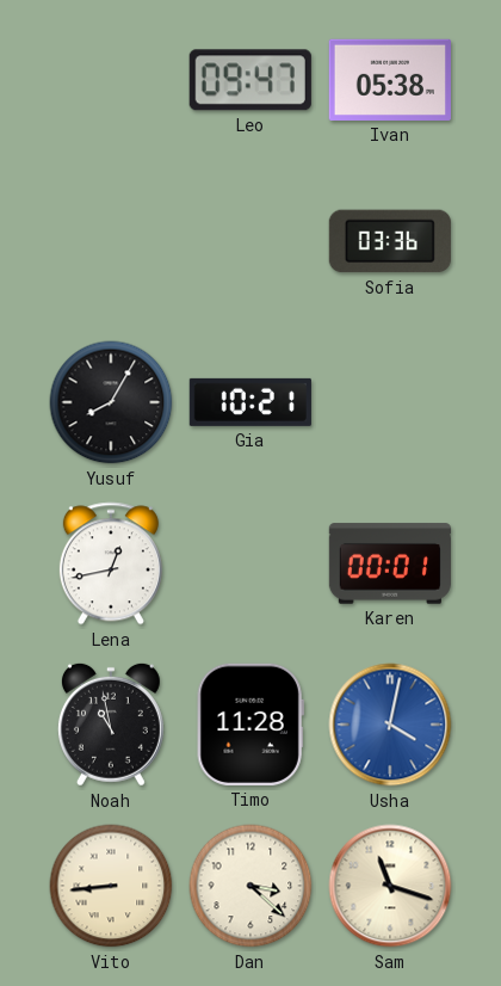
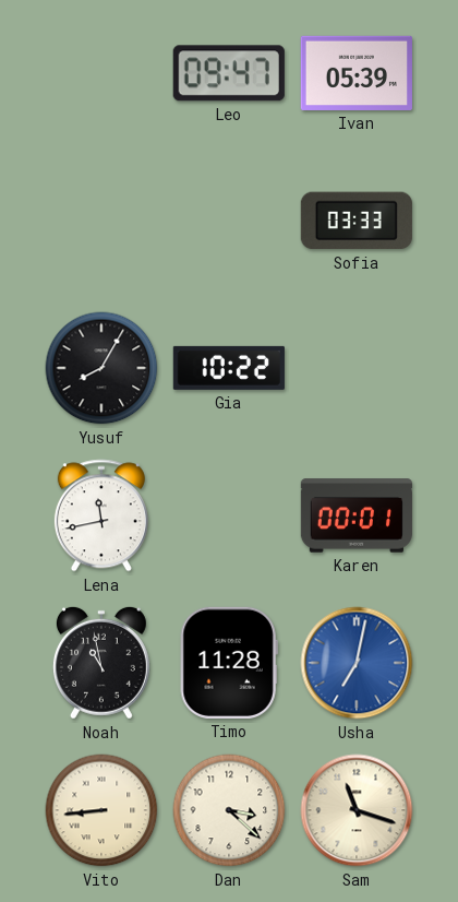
Ivan: 05:38 -> 05:39
Sofia: 03:36 -> 03:33
Gia: 10:21 -> 10:22
Lena: 12:43 -> 11:43
Usha: 4:02 -> 7:02
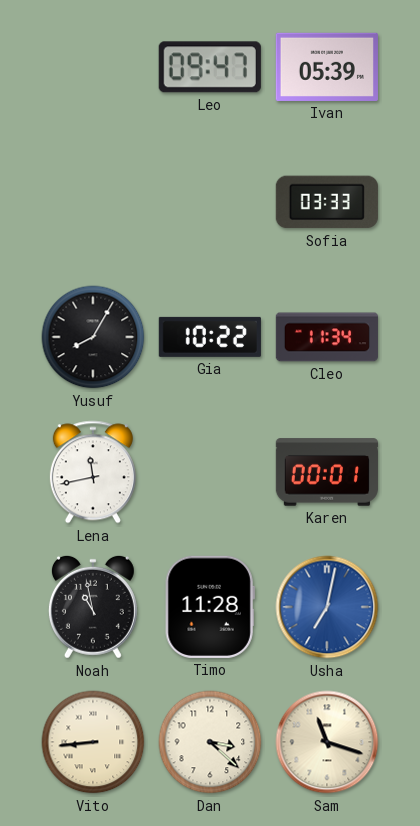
Cleo: none -> 11:34
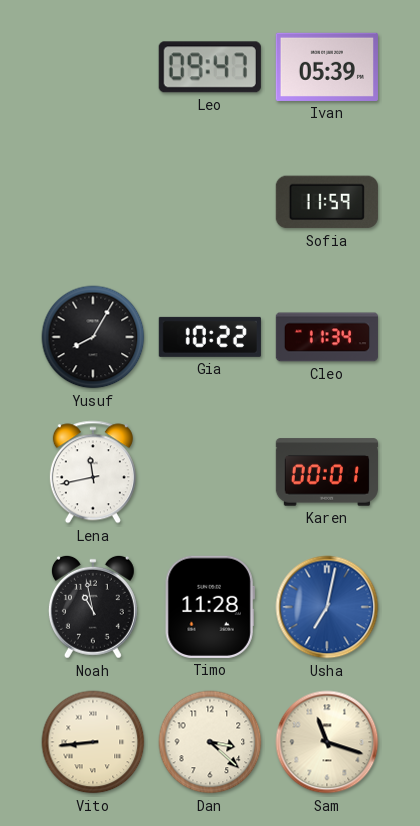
Sofia: 03:33 -> 11:59
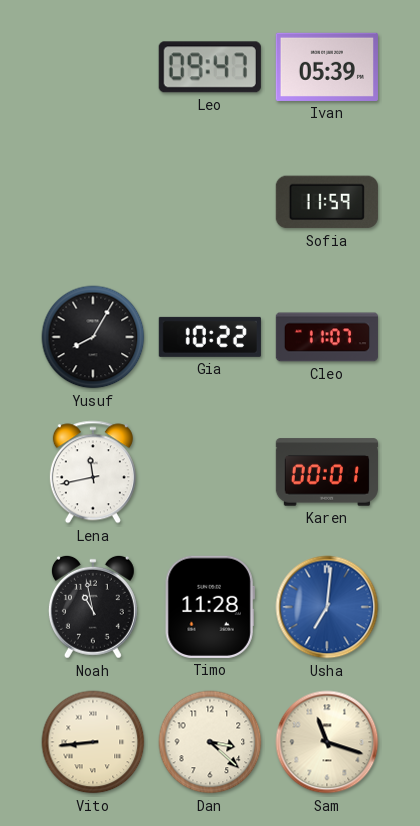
Cleo: 11:34 -> 11:07
Usha: 7:02 -> 7:01
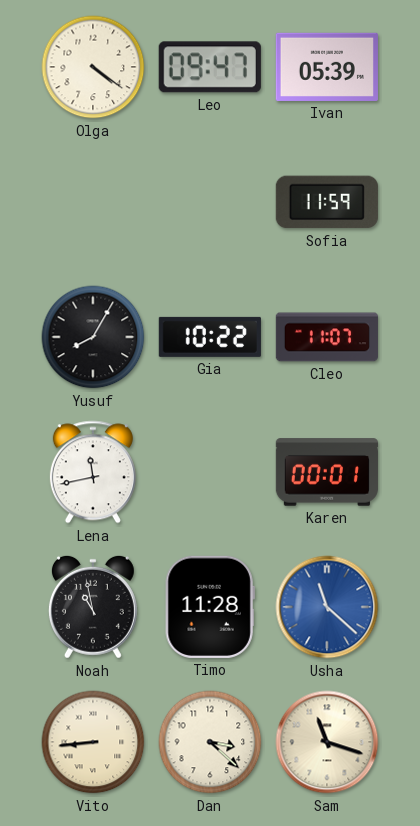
Olga: none -> 4:21
Usha: 7:01 -> 11:22
